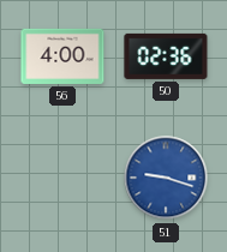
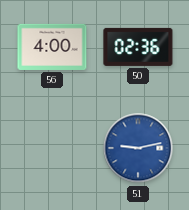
51: 9:18 -> 9:13
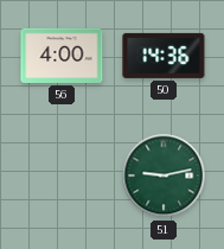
50: 02:36 -> 14:36
51 dial: blue -> green
